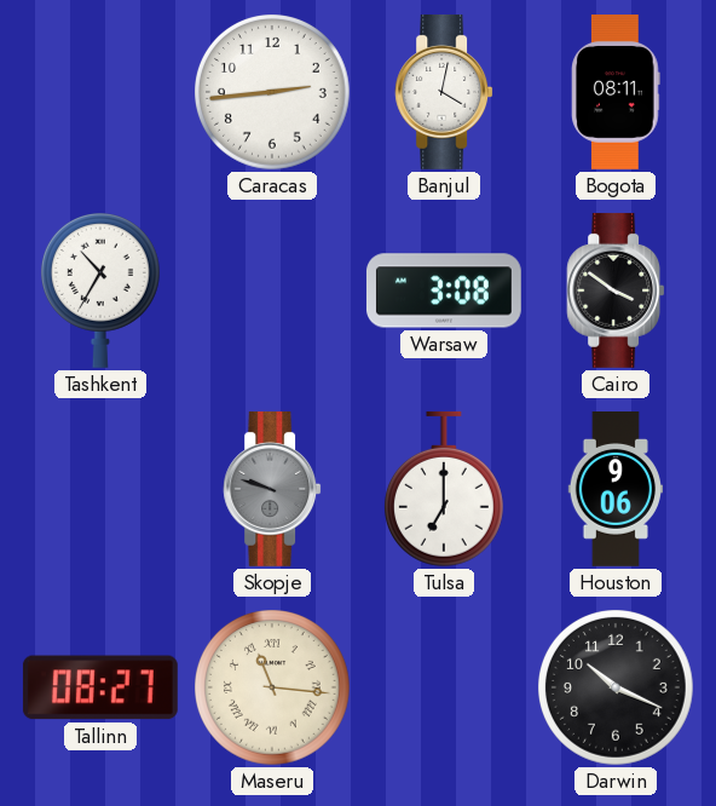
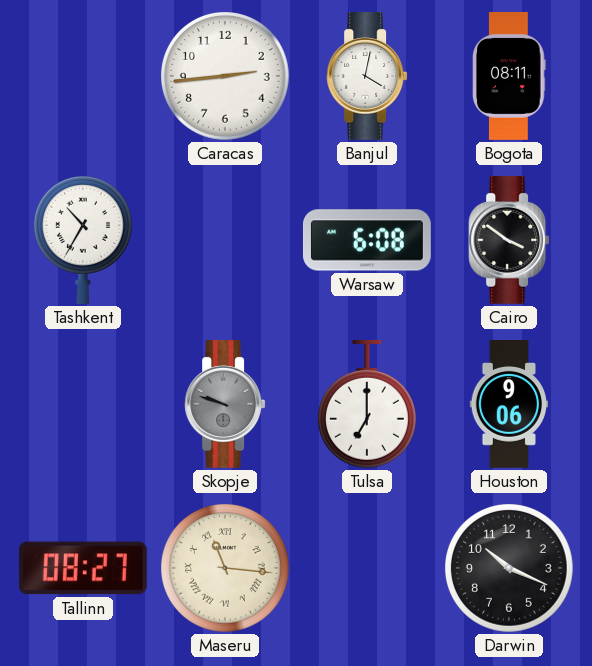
Warsaw: 3:08 -> 6:08
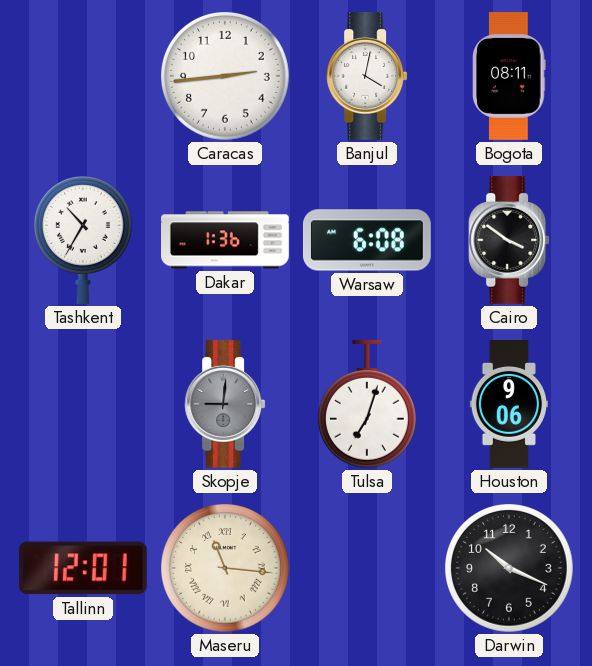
Dakar: none -> 1:36
Skopje: 9:48 -> 9:01
Tulsa: 7:00 -> 7:03
Tallinn: 08:27 -> 12:01
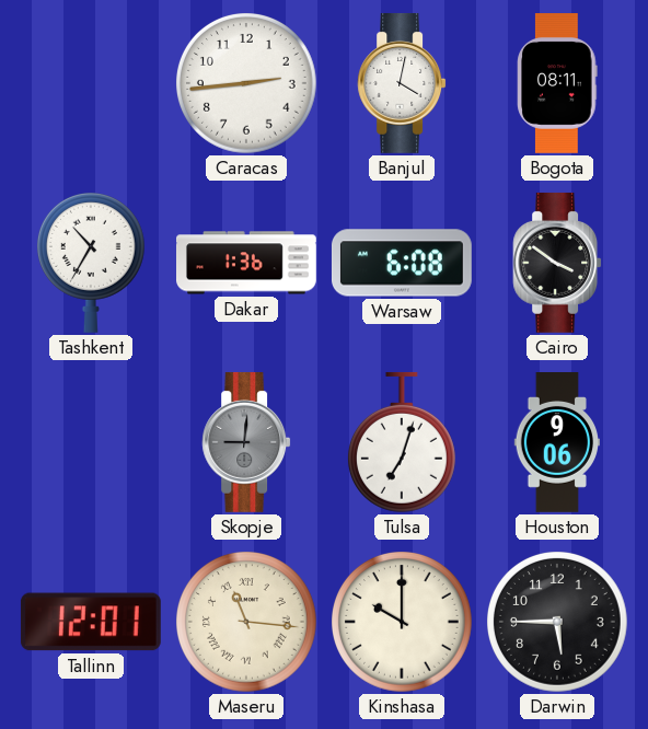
Kinshasa: none -> 10:00
Darwin: 10:19 -> 5:45
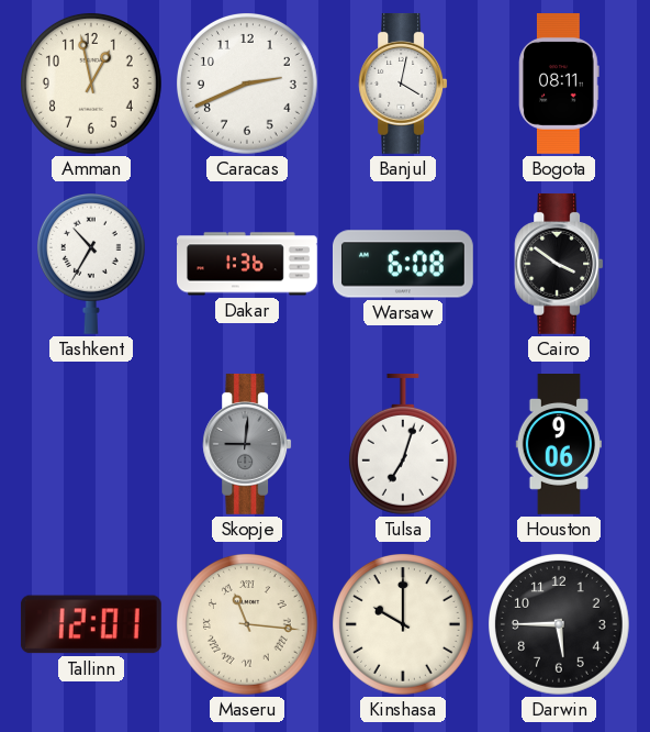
Amman: none -> 12:58
Caracas: 2:44 -> 2:41
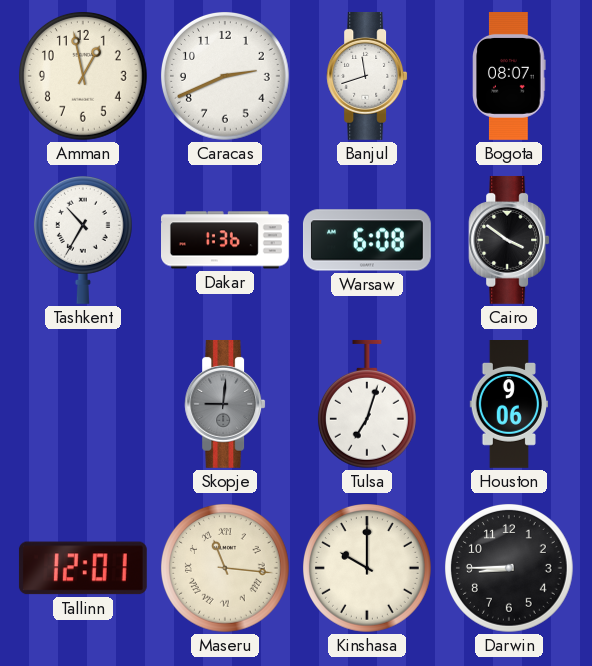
Banjul: 4:02 -> 11:42
Bogota: 08:11 -> 08:07
Darwin: 5:45 -> 8:45
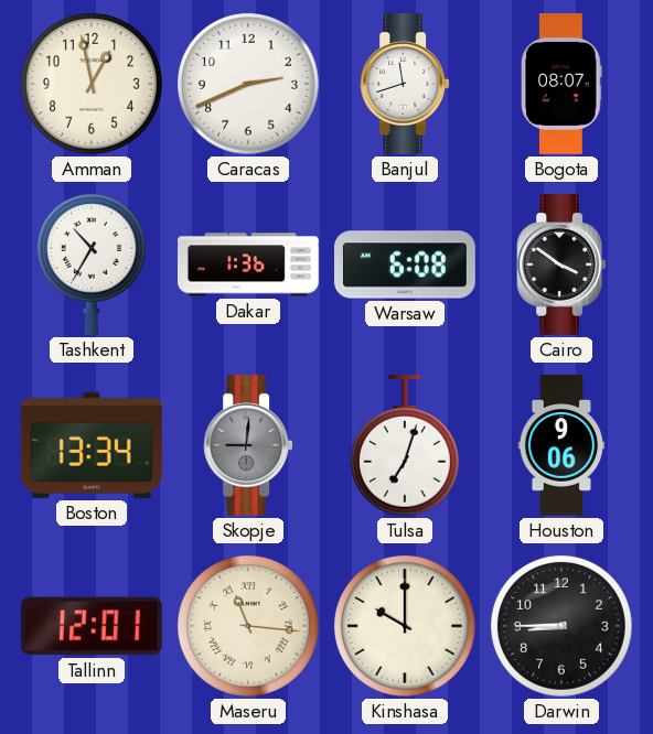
Boston: none -> 13:34
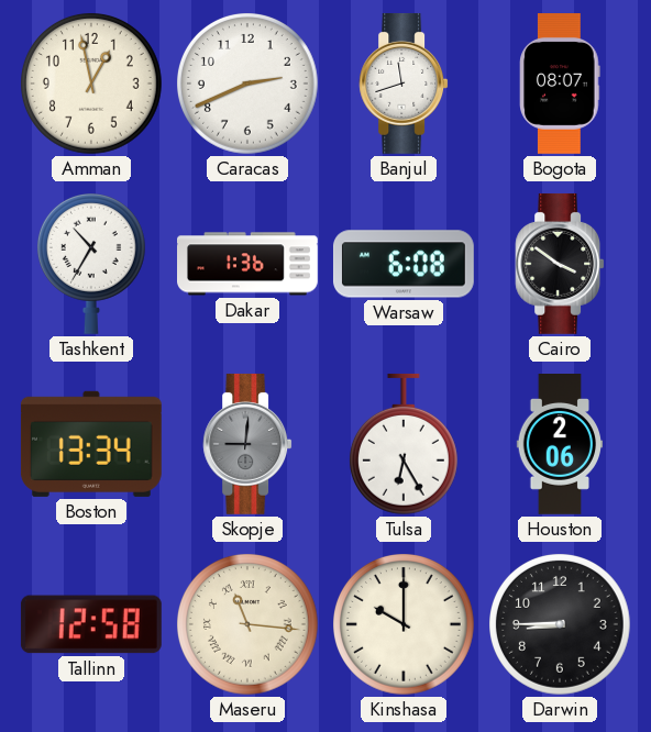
Tulsa: 7:03 -> 6:25
Houston: 9:06 -> 2:06
Tallinn: 12:01 -> 12:58
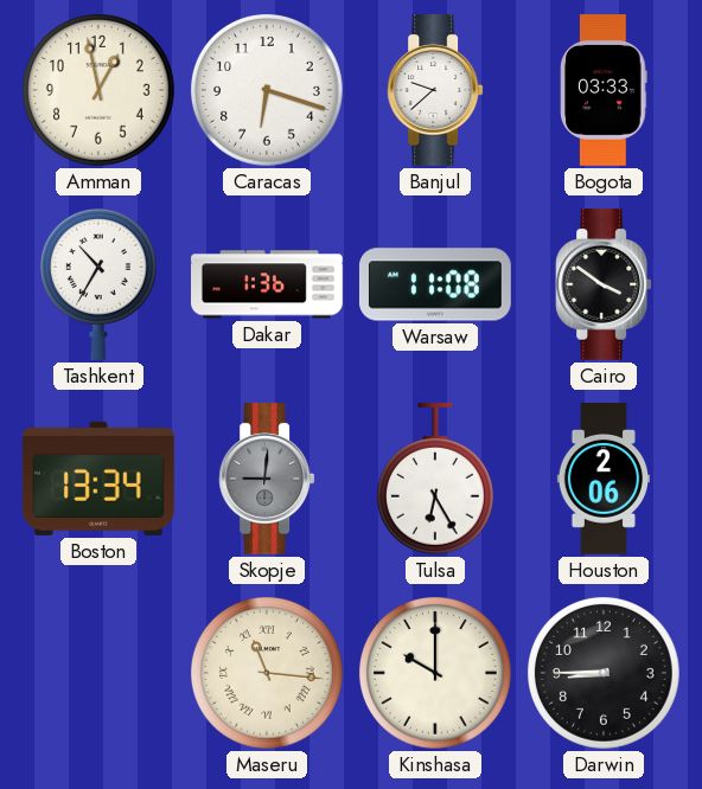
Caracas: 2:41 -> 6:18
Banjul: 11:42 -> 9:38
Bogota: 08:07 -> 03:33
Warsaw: 6:08 -> 11:08
Tallinn: 12:58 -> none
